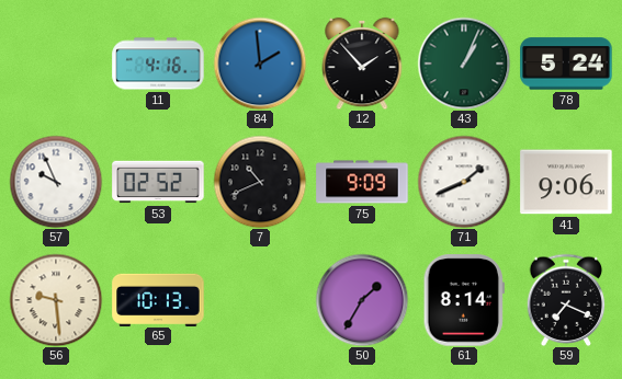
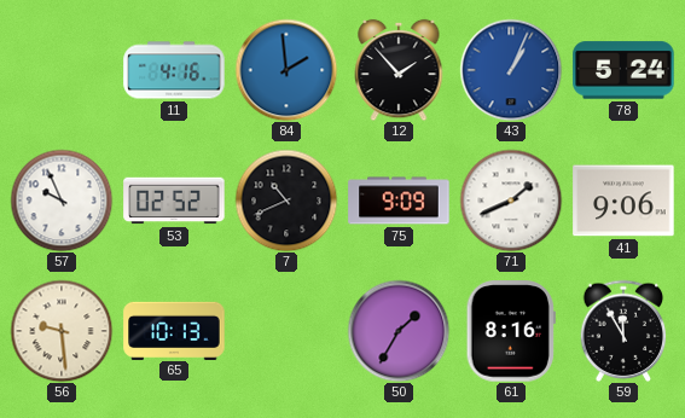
43 dial: green -> blue
61: 8:14 -> 8:16
59: 7:19 -> 11:55
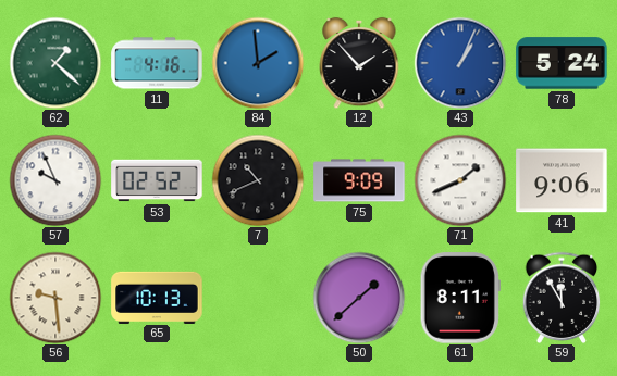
62: none -> 1:22
50: 1:35 -> 1:38
61: 8:16 -> 8:11
